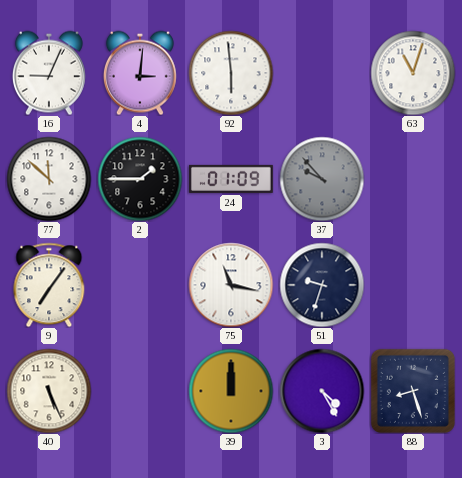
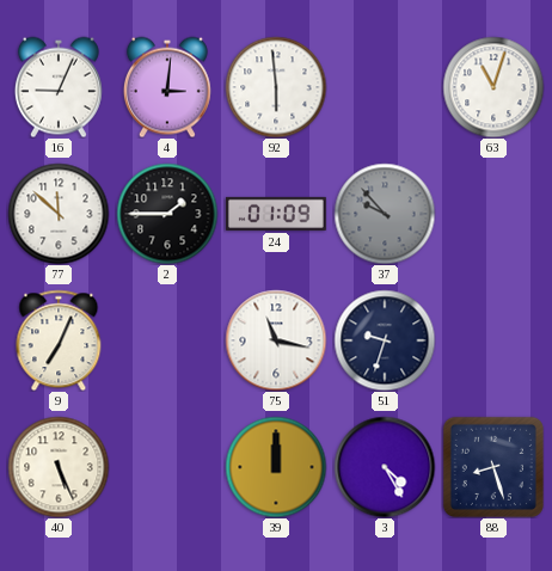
9: 7:06 -> 7:04
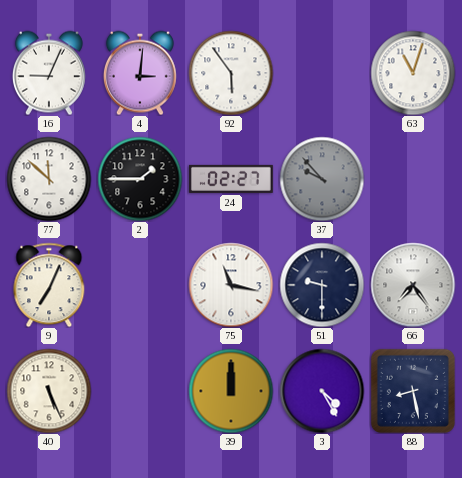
92: 5:59 -> 5:54
24: 01:09 -> 02:27
51: 9:33 -> 9:30
66: none -> 7:24
88: 8:27 -> 8:28
